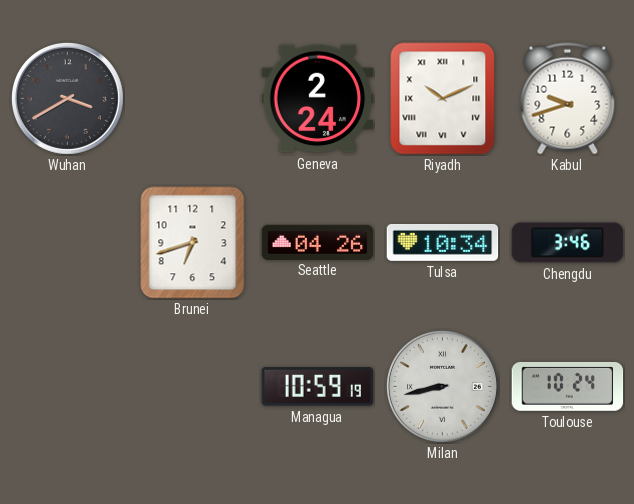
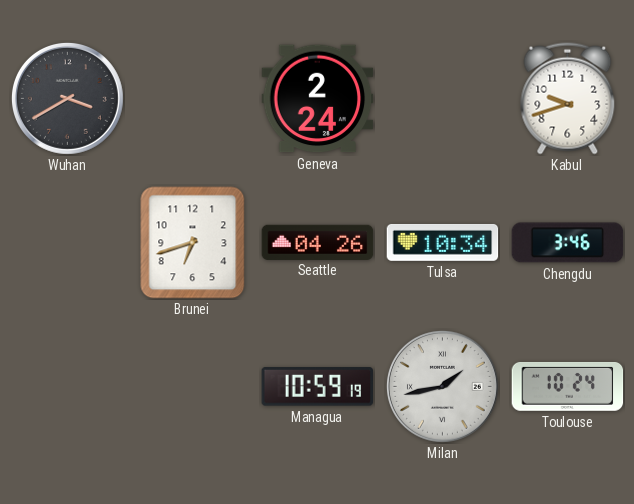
Riyadh: 10:11 -> none
Milan: 8:43 -> 1:43
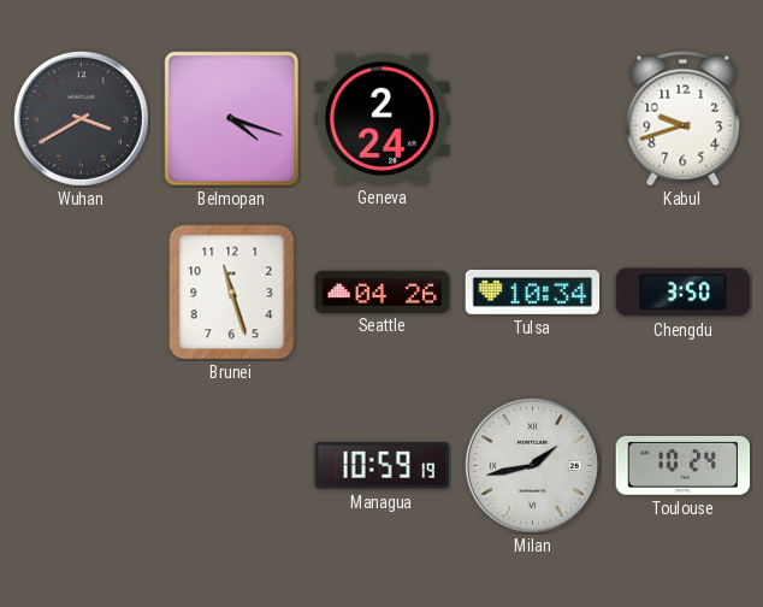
Belmopan: none -> 4:18
Brunei: 6:42 -> 11:27
Chengdu: 3:46 -> 3:50
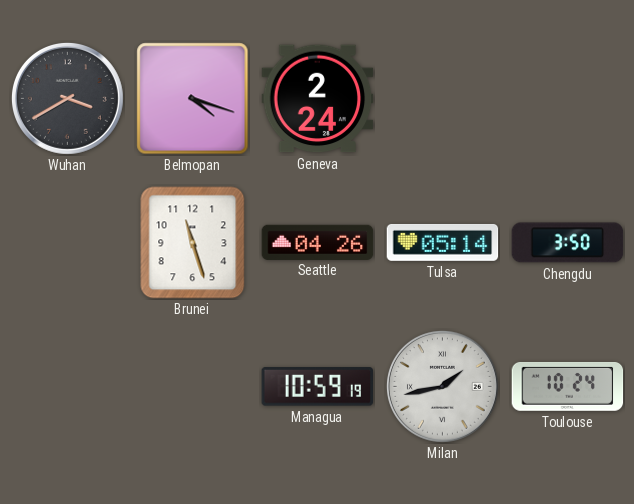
Kabul: 9:42 -> none
Tulsa: 10:34 -> 05:14
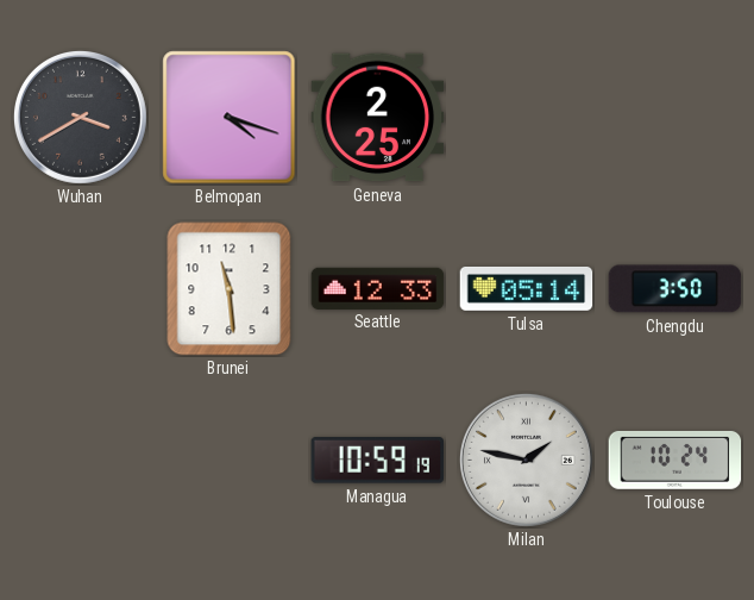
Geneva: 2:24 -> 2:25
Brunei: 11:27 -> 11:29
Seattle: 04:26 -> 12:33
Milan: 1:43 -> 1:47
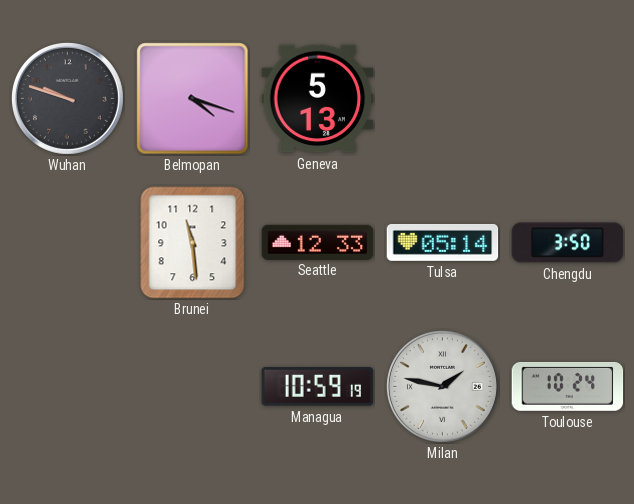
Wuhan: 3:40 -> 9:48
Geneva: 2:25 -> 5:13
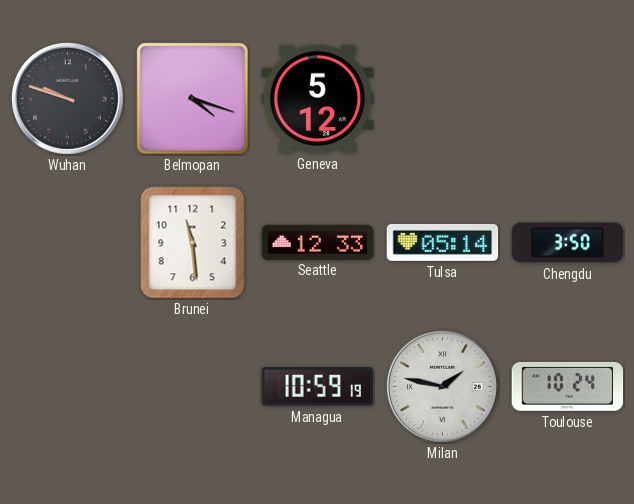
Geneva: 5:13 -> 5:12
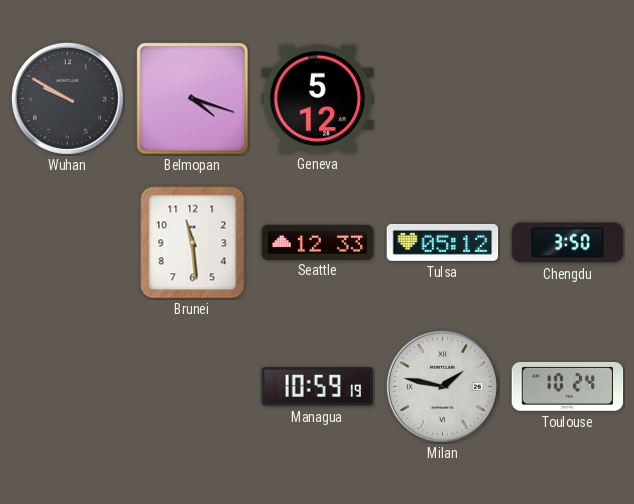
Wuhan: 9:48 -> 9:50
Tulsa: 05:14 -> 05:12
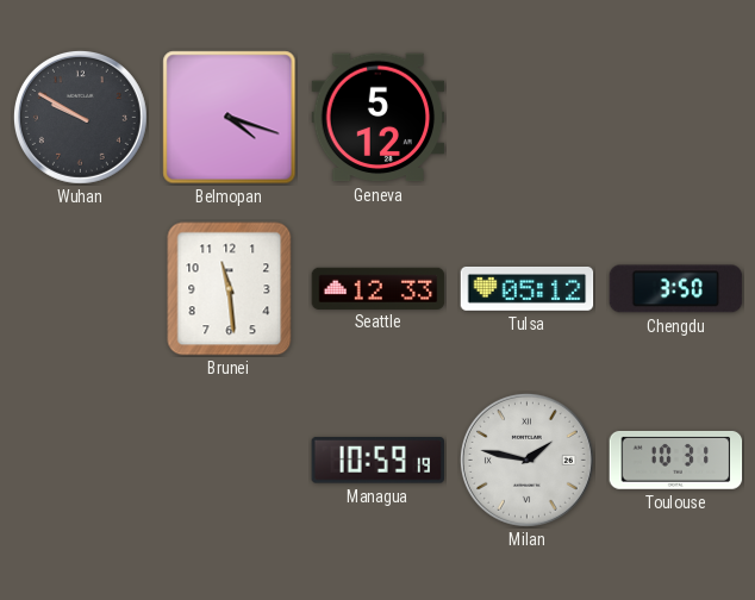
Toulouse: 10:24 -> 10:31
